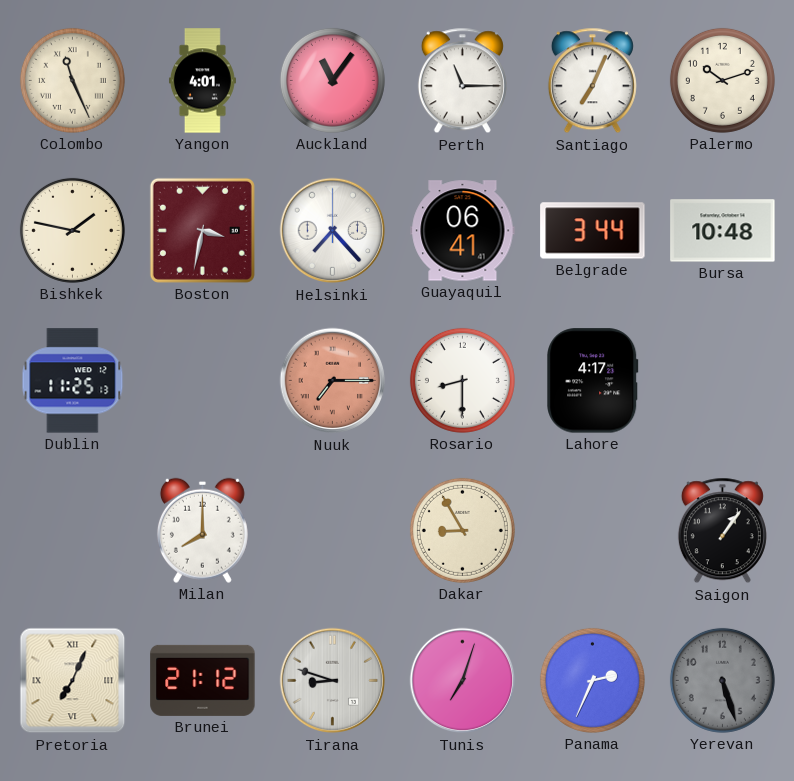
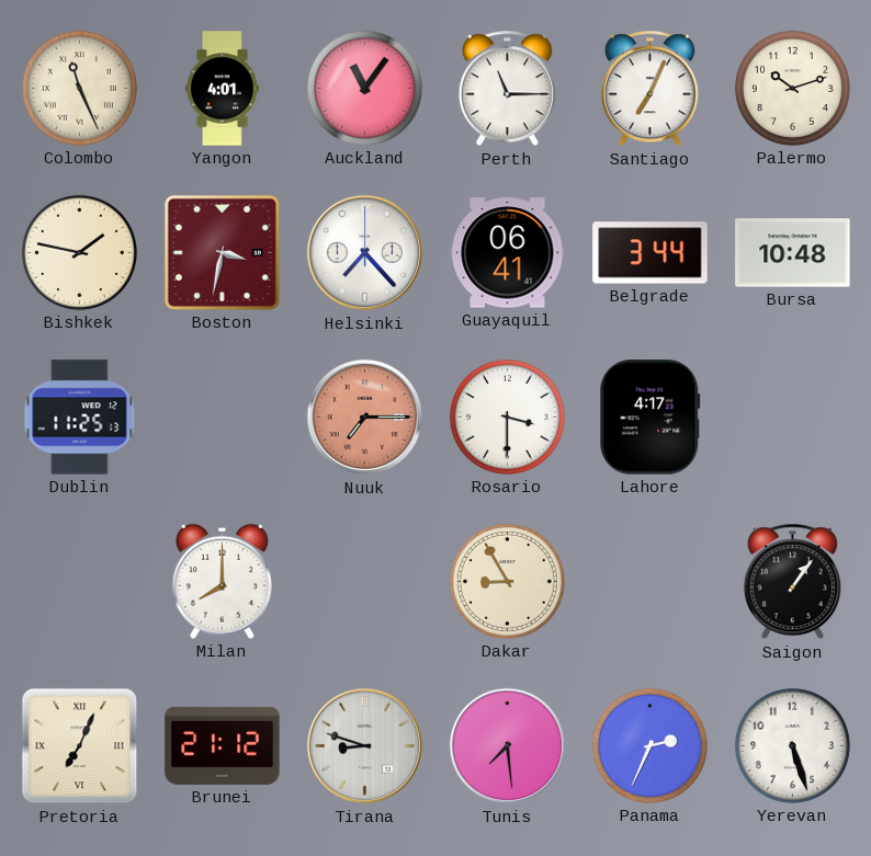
Rosario: 8:30 -> 3:30
Tunis: 7:03 -> 7:29
Yerevan dial: grey -> white
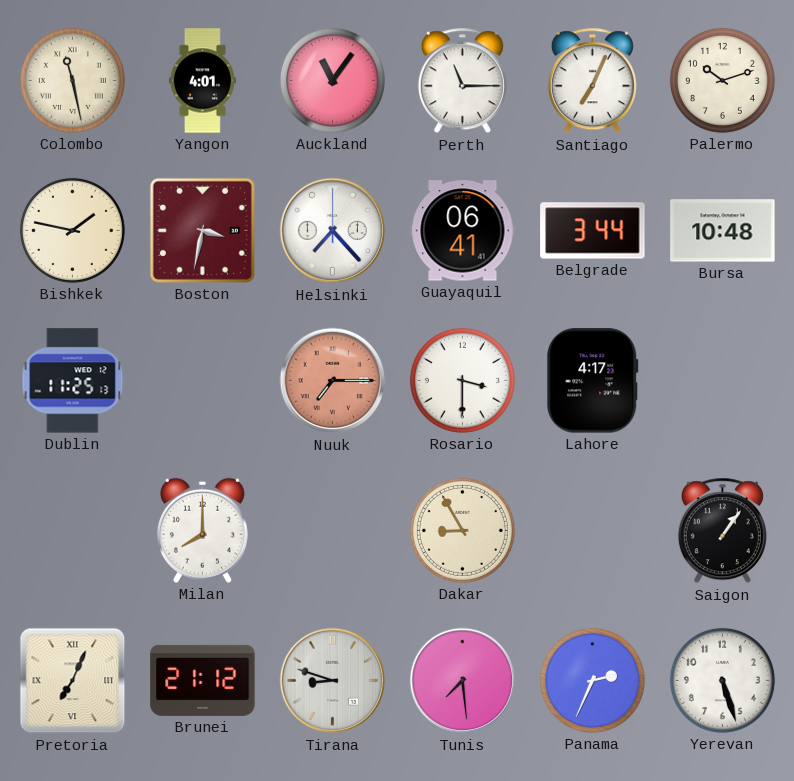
Colombo: 11:26 -> 11:28
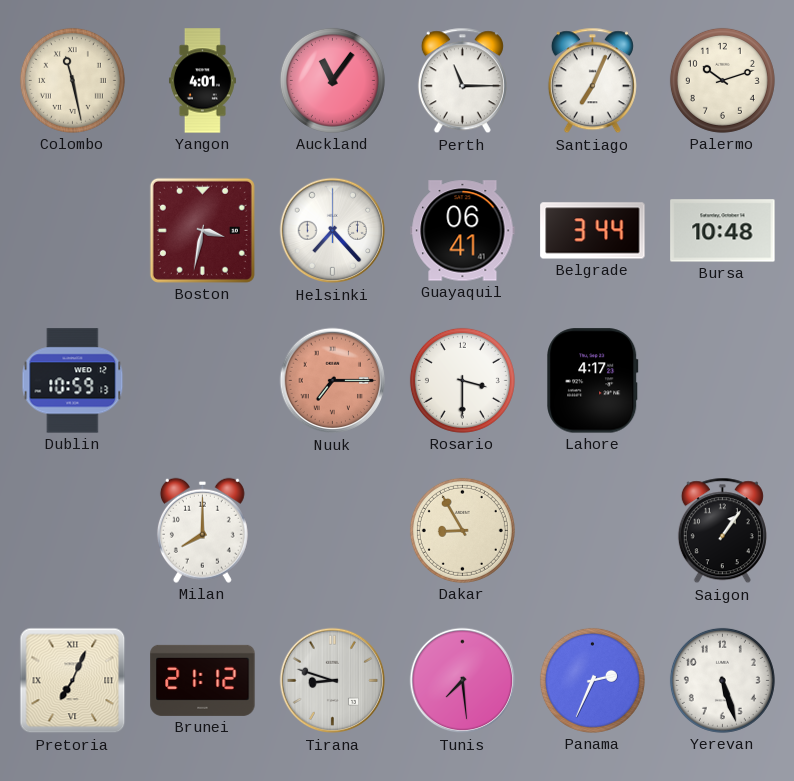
Bishkek: 1:47 -> none
Dublin: 11:25 -> 10:59
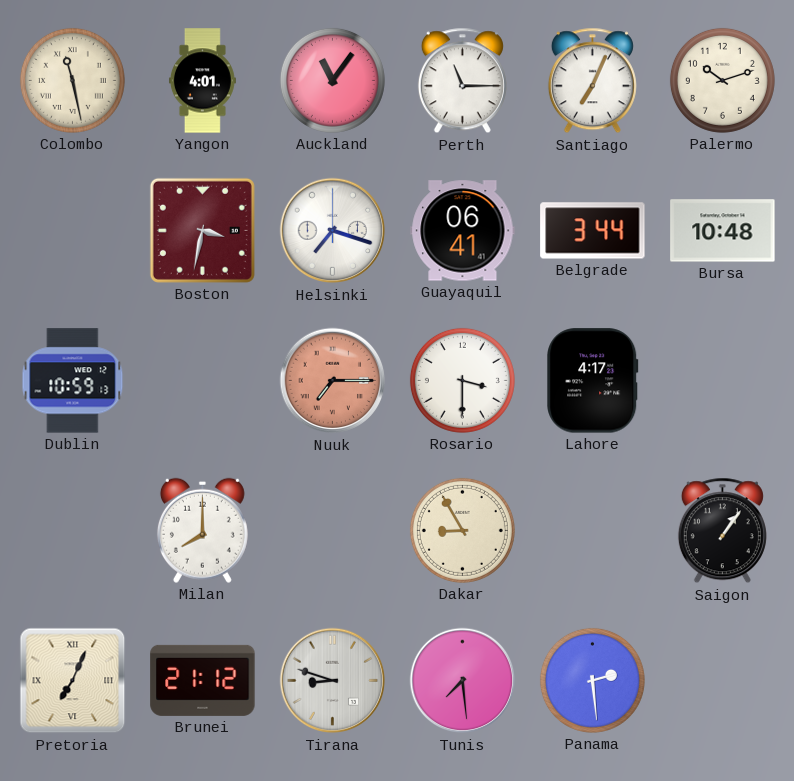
Helsinki: 7:23 -> 7:18
Panama: 2:34 -> 2:29
Yerevan: 5:27 -> none
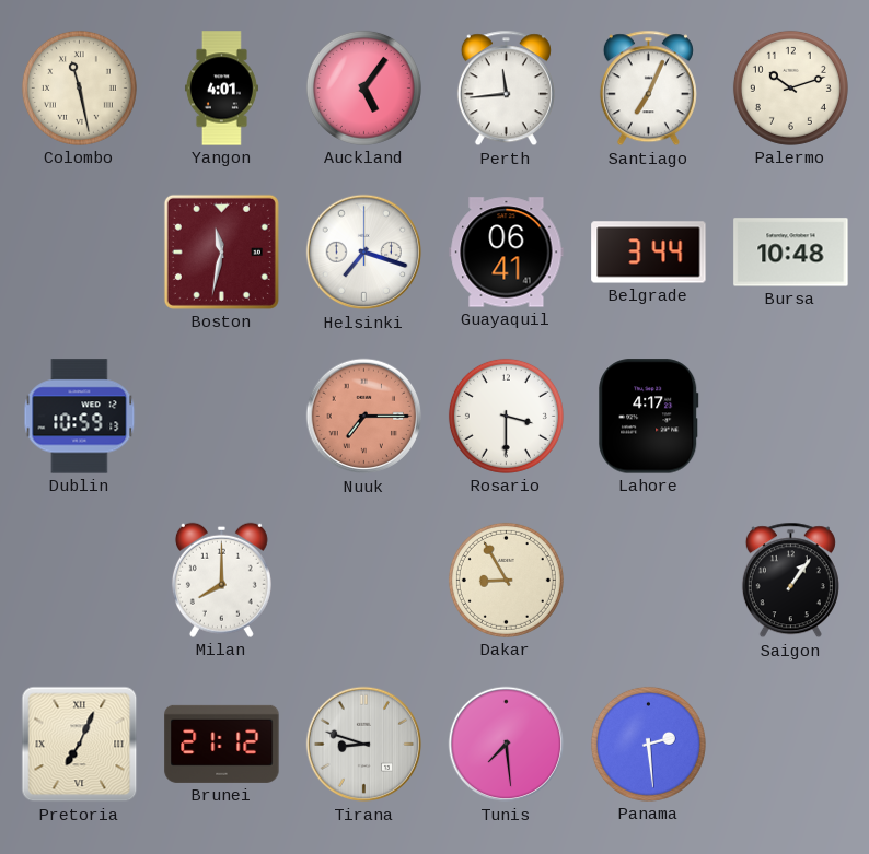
Auckland: 11:06 -> 5:06
Perth: 11:15 -> 11:44
Boston: 3:32 -> 11:32
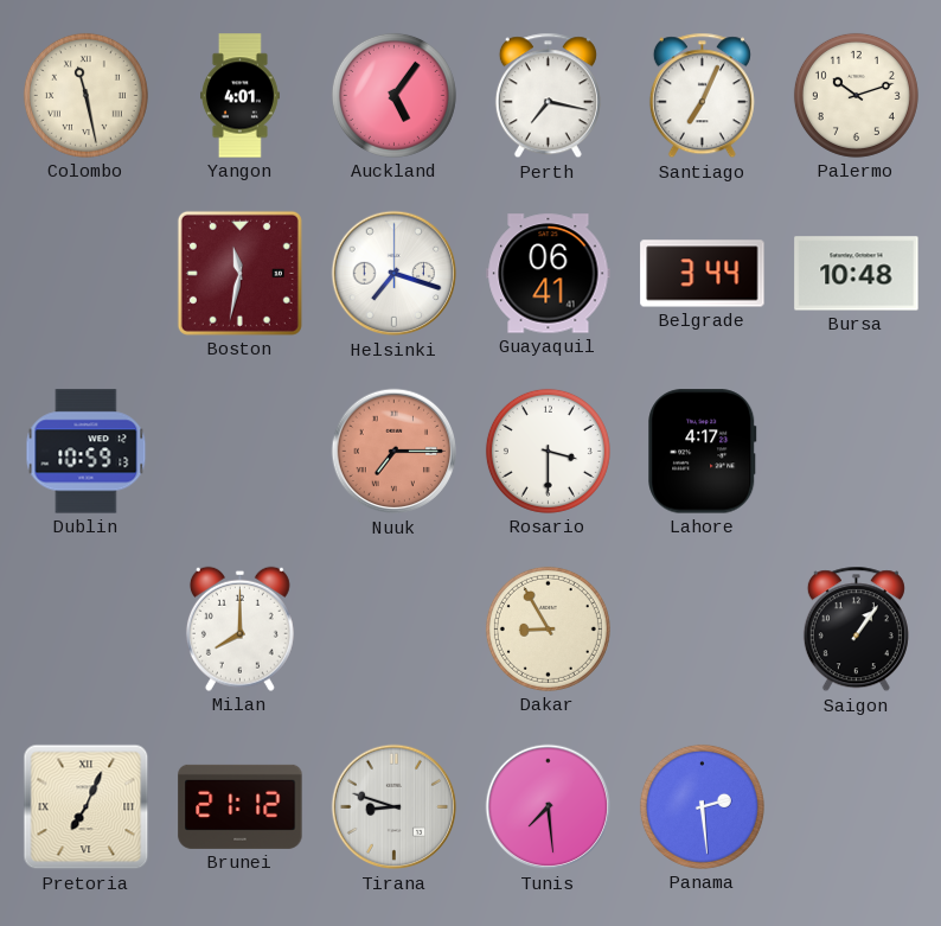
Perth: 11:44 -> 7:17
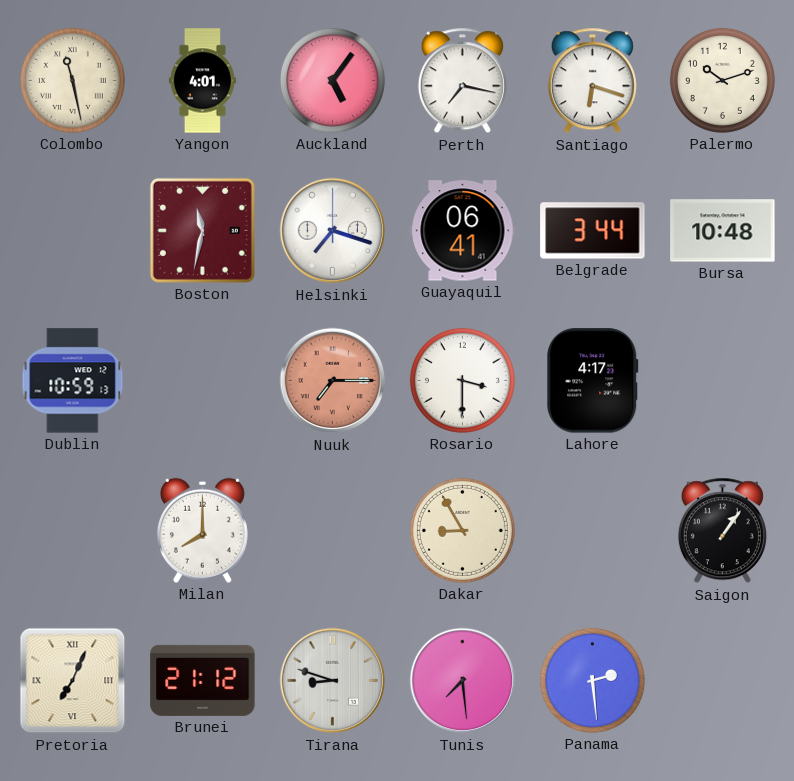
Santiago: 7:04 -> 6:18
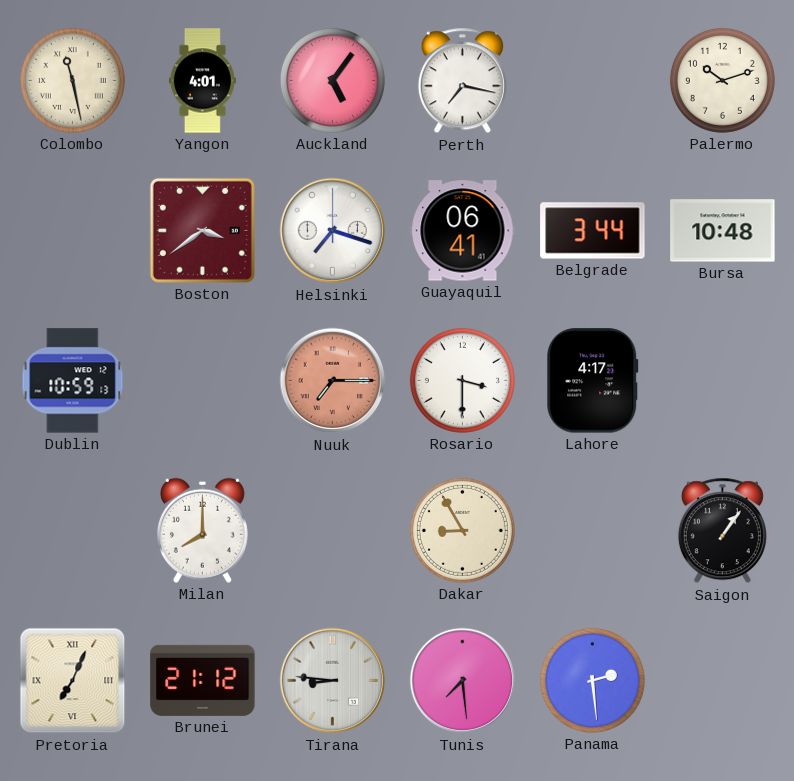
Santiago: 6:18 -> none
Boston: 11:32 -> 3:39
Tirana: 8:48 -> 8:46
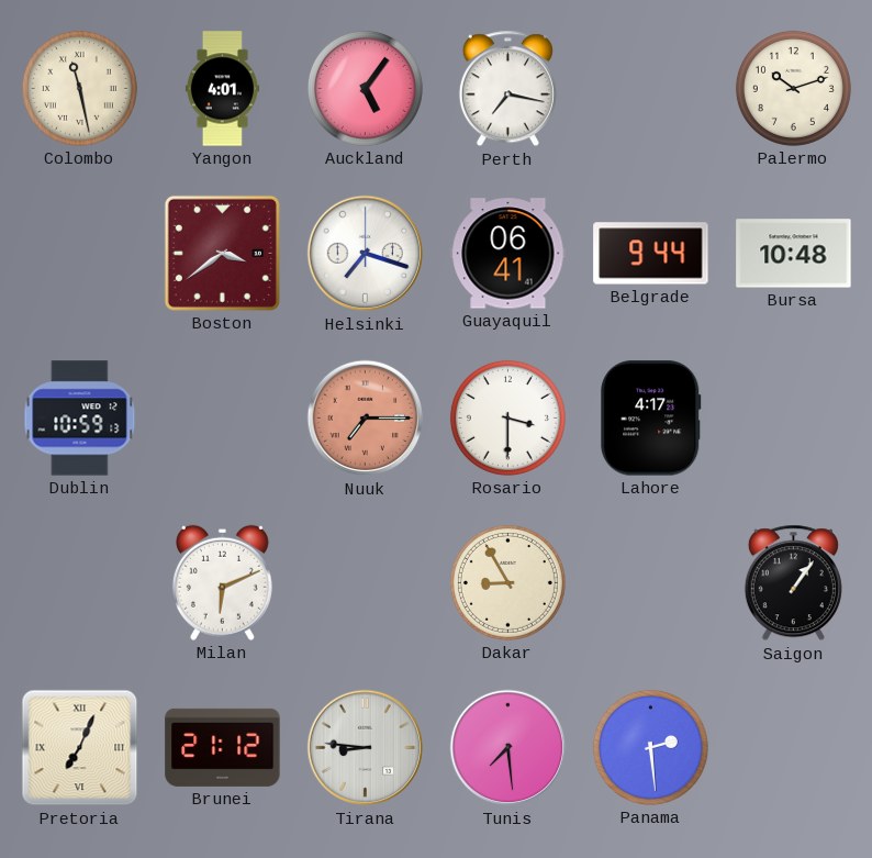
Belgrade: 3:44 -> 9:44
Milan: 8:00 -> 6:11
